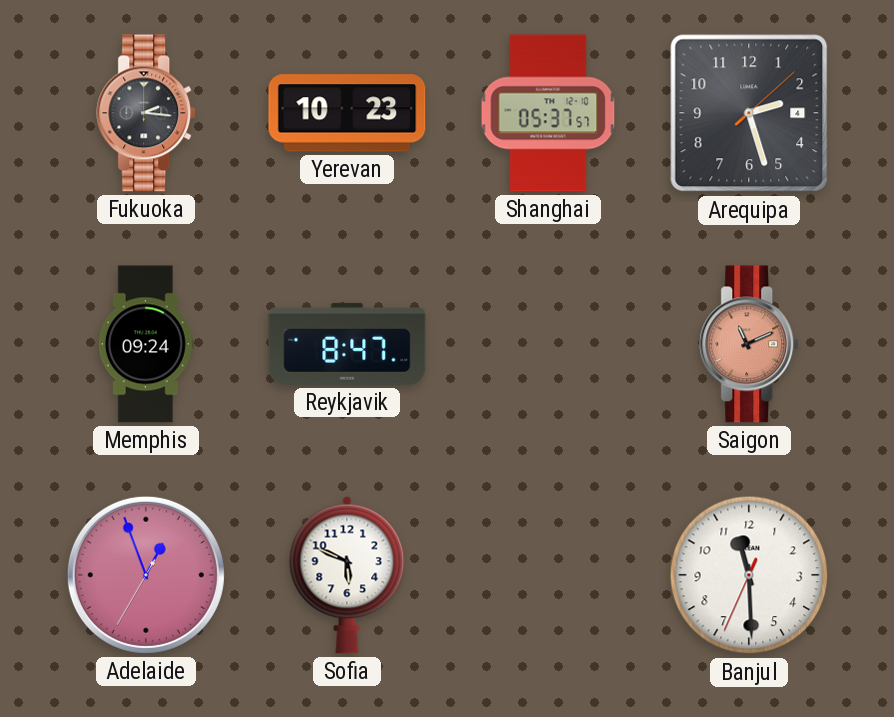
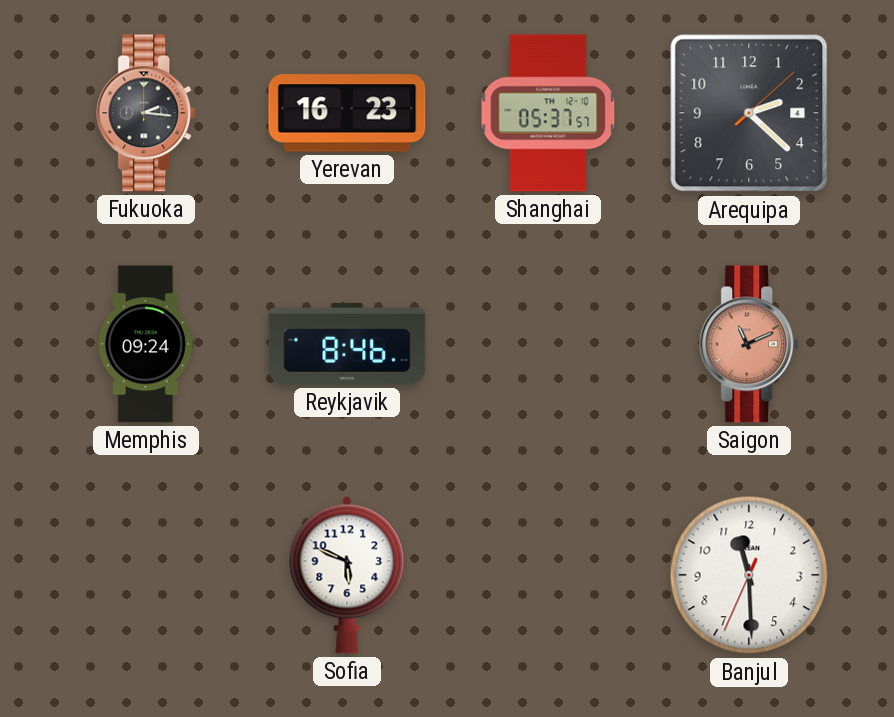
Yerevan: 10:23 -> 16:23
Arequipa: 2:27 -> 2:22
Reykjavik: 8:47 -> 8:46
Adelaide: 12:56 -> none
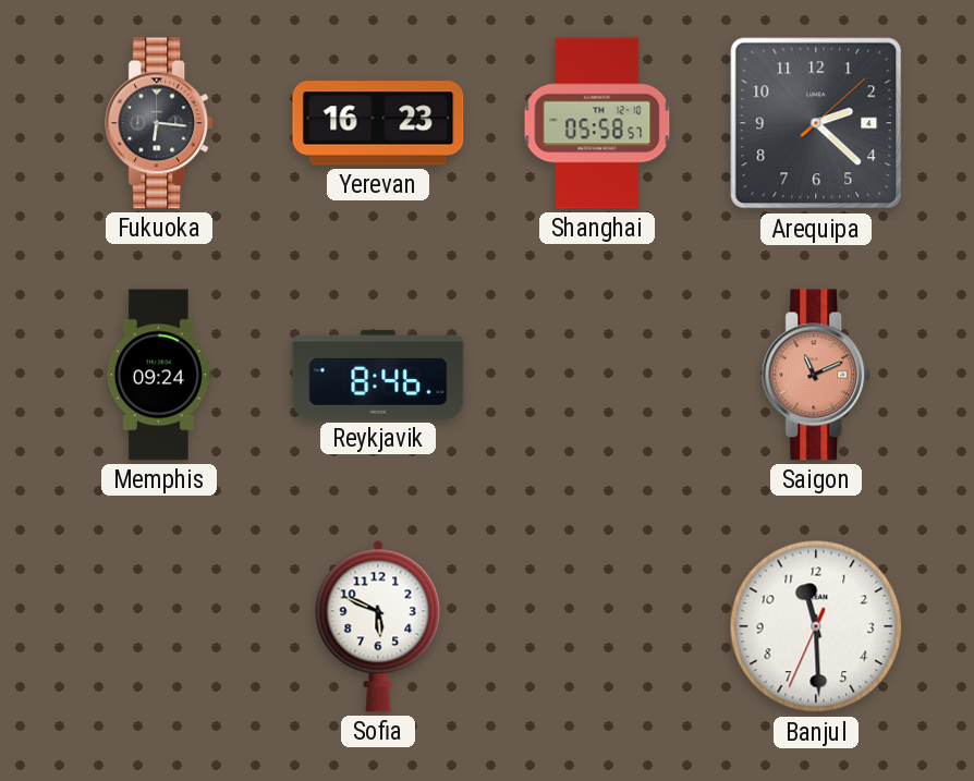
Fukuoka: 2:16 -> 6:16
Shanghai: 05:37 -> 05:58
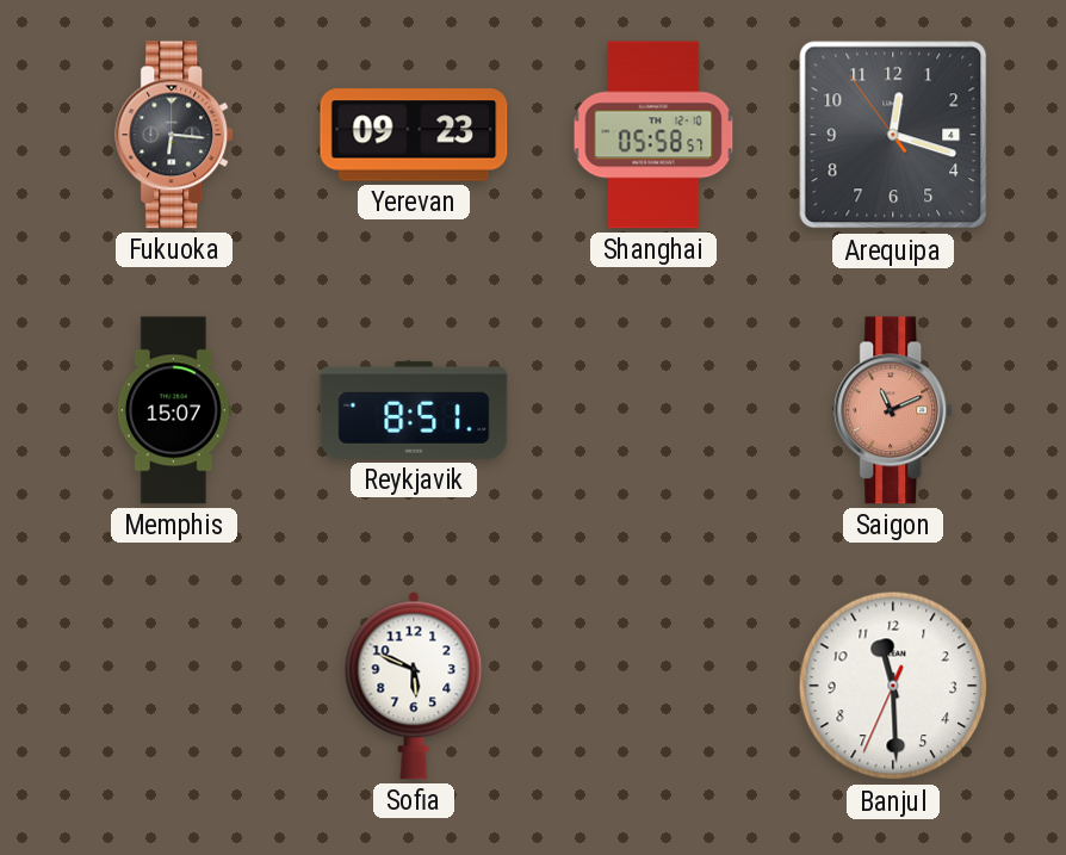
Yerevan: 16:23 -> 09:23
Arequipa: 2:22 -> 12:17
Memphis: 09:24 -> 15:07
Reykjavik: 8:46 -> 8:51
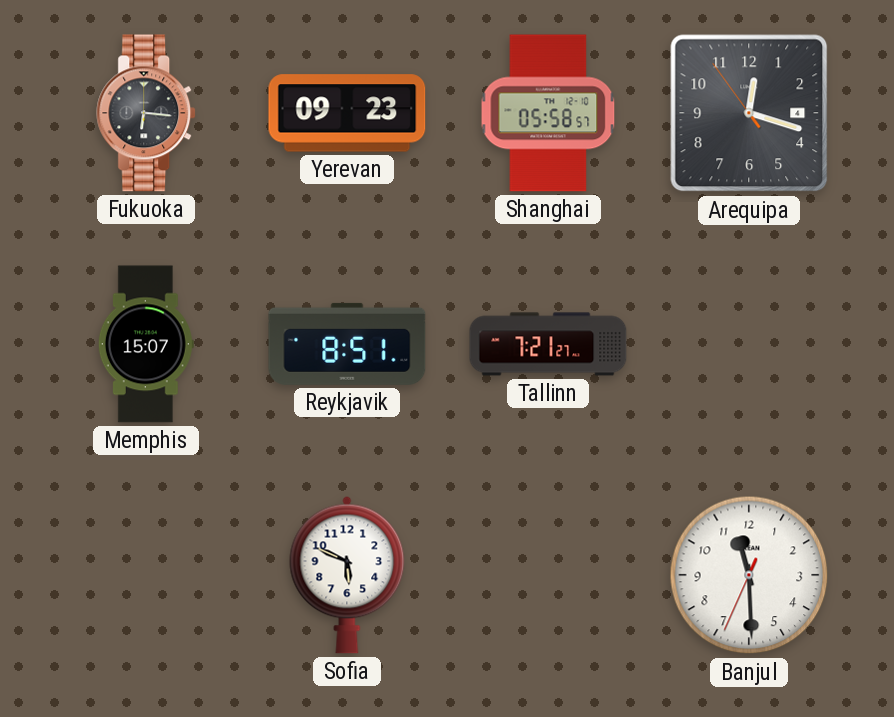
Tallinn: none -> 7:21
Saigon: 11:11 -> none
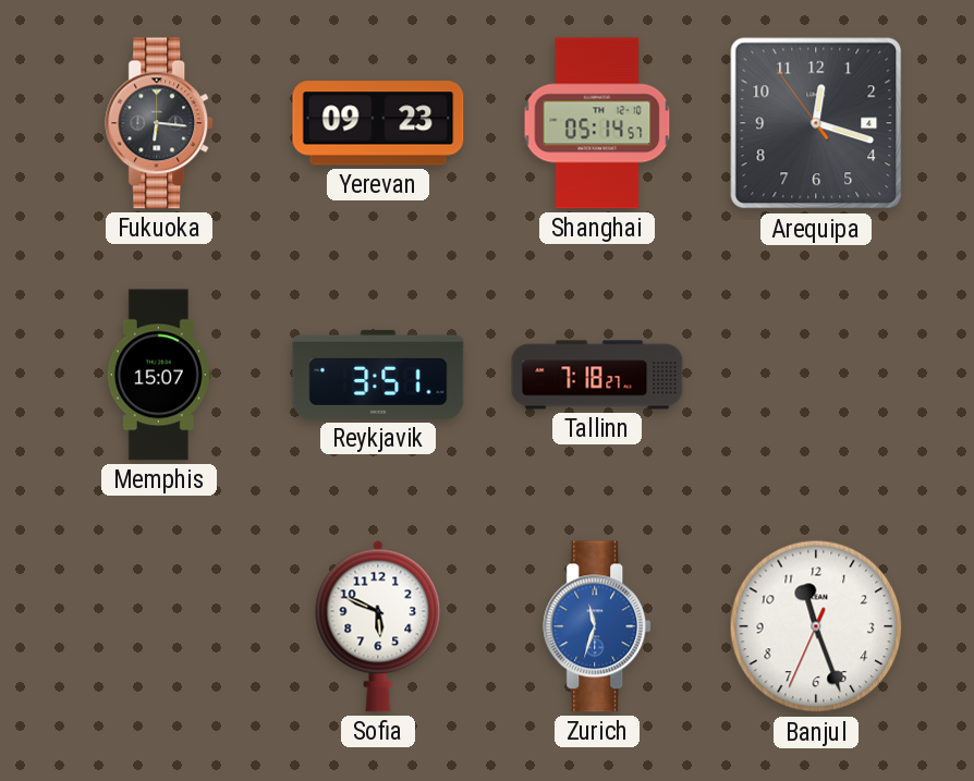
Shanghai: 05:58 -> 05:14
Reykjavik: 8:51 -> 3:51
Tallinn: 7:21 -> 7:18
Zurich: none -> 11:33
Banjul: 11:29 -> 11:26
